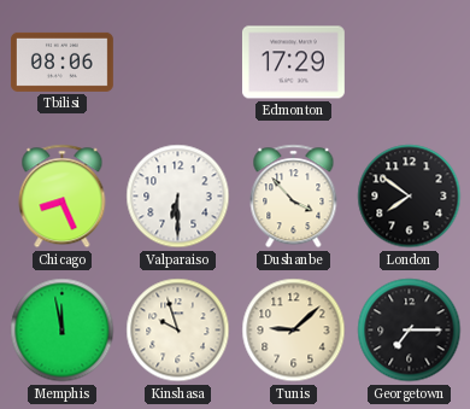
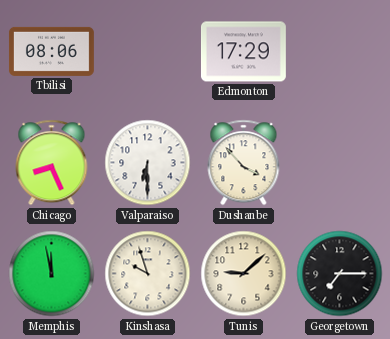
London: 7:51 -> none
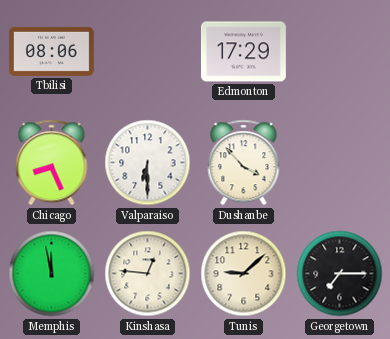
Kinshasa: 9:57 -> 12:46
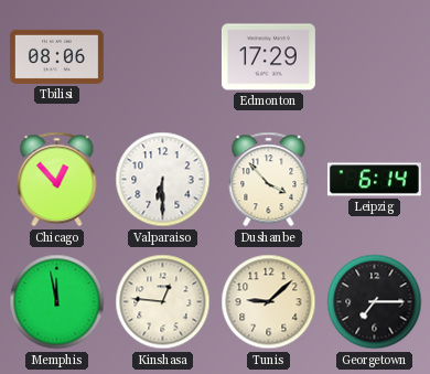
Chicago: 8:26 -> 12:53
Leipzig: none -> 6:14
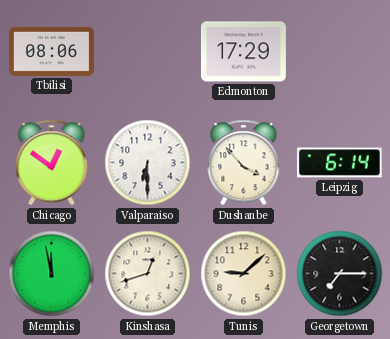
Chicago: 12:53 -> 12:51
Kinshasa: 12:46 -> 12:42
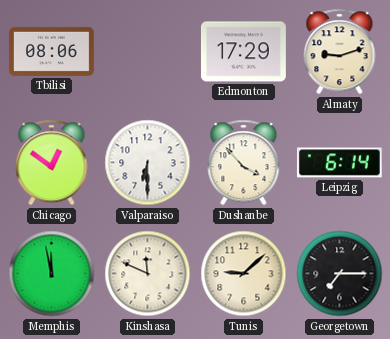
Almaty: none -> 9:12
Kinshasa: 12:42 -> 11:49
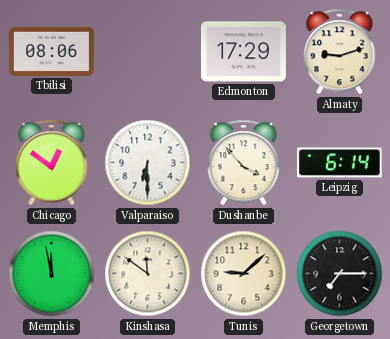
Kinshasa: 11:49 -> 11:51
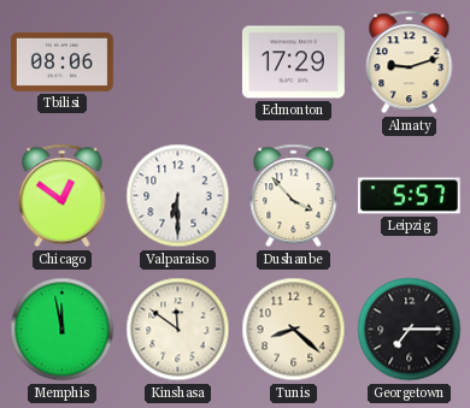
Leipzig: 6:14 -> 5:57
Tunis: 9:08 -> 8:22
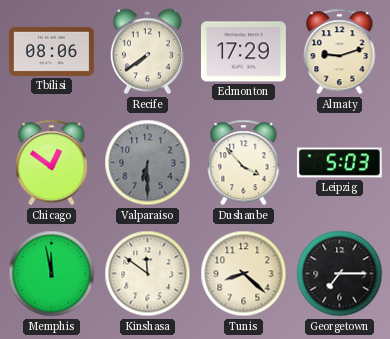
Recife: none -> 7:39
Valparaiso dial: white -> grey
Leipzig: 5:57 -> 5:03
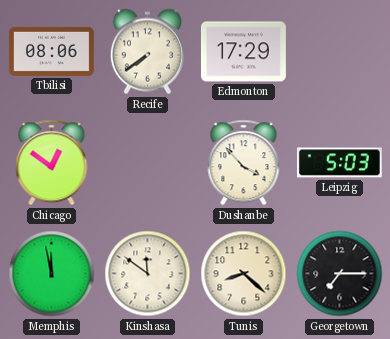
Almaty: 9:12 -> none
Valparaiso: 6:30 -> none
